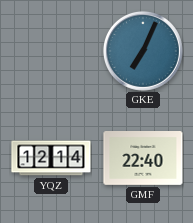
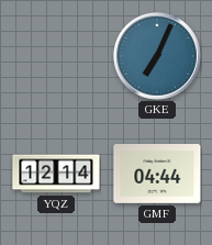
GMF: 22:40 -> 04:44
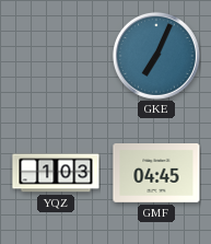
YQZ: 12:14 -> 1:03
GMF: 04:44 -> 04:45
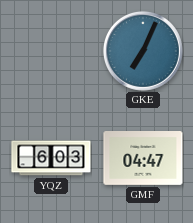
YQZ: 1:03 -> 6:03
GMF: 04:45 -> 04:47
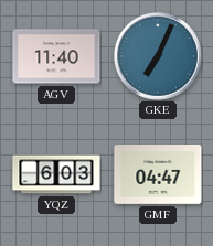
AGV: none -> 11:40
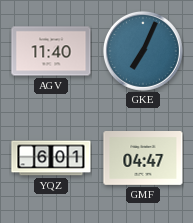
YQZ: 6:03 -> 6:01
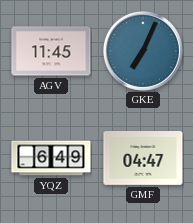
AGV: 11:40 -> 11:45
YQZ: 6:01 -> 6:49
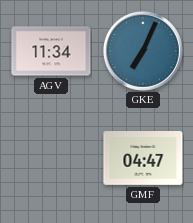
AGV: 11:45 -> 11:34
YQZ: 6:49 -> none
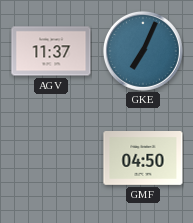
AGV: 11:34 -> 11:37
GMF: 04:47 -> 04:50
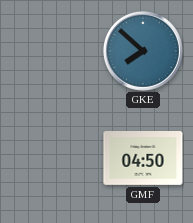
AGV: 11:37 -> none
GKE: 7:04 -> 7:52
